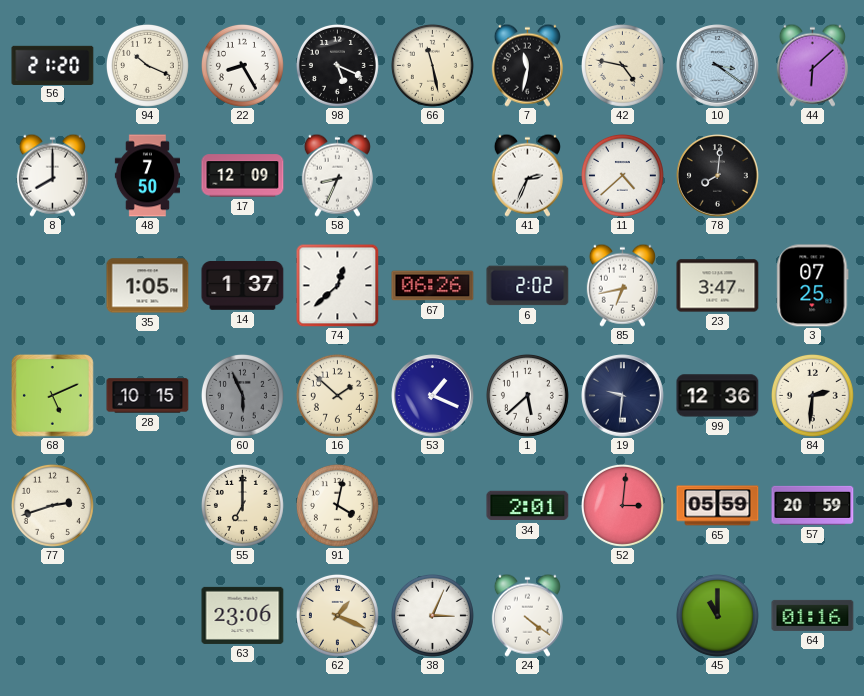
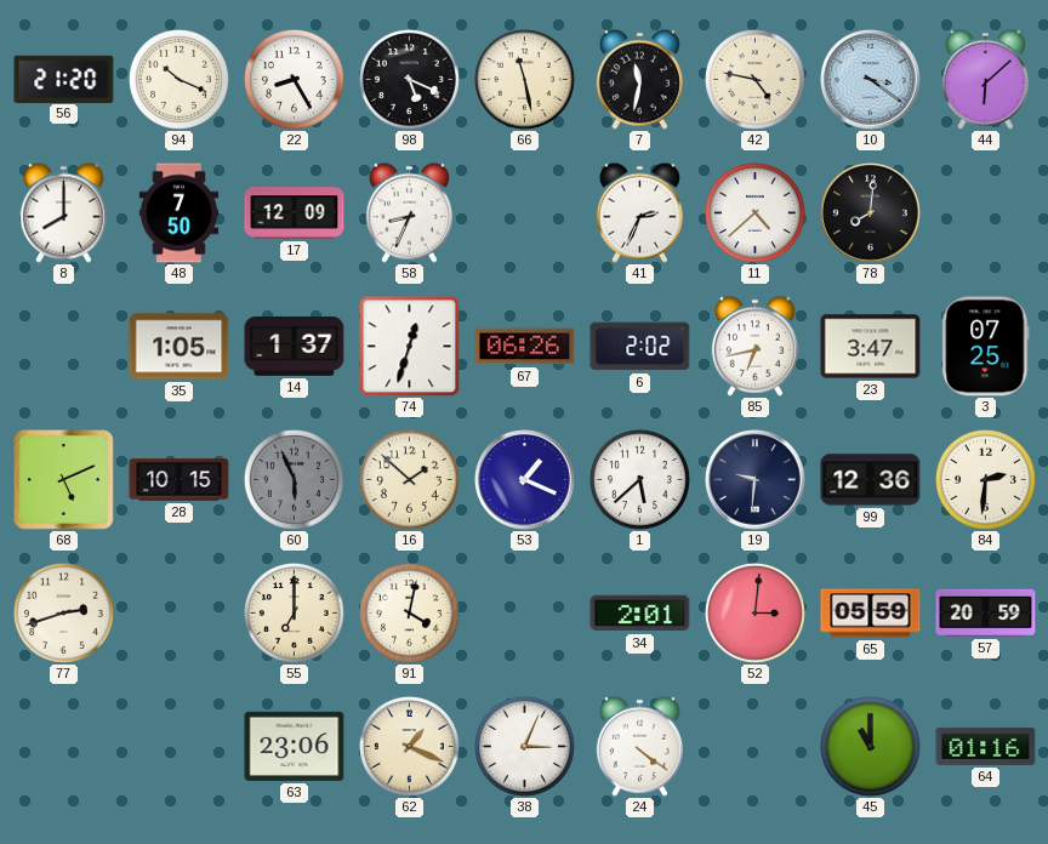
74: 12:38 -> 12:33
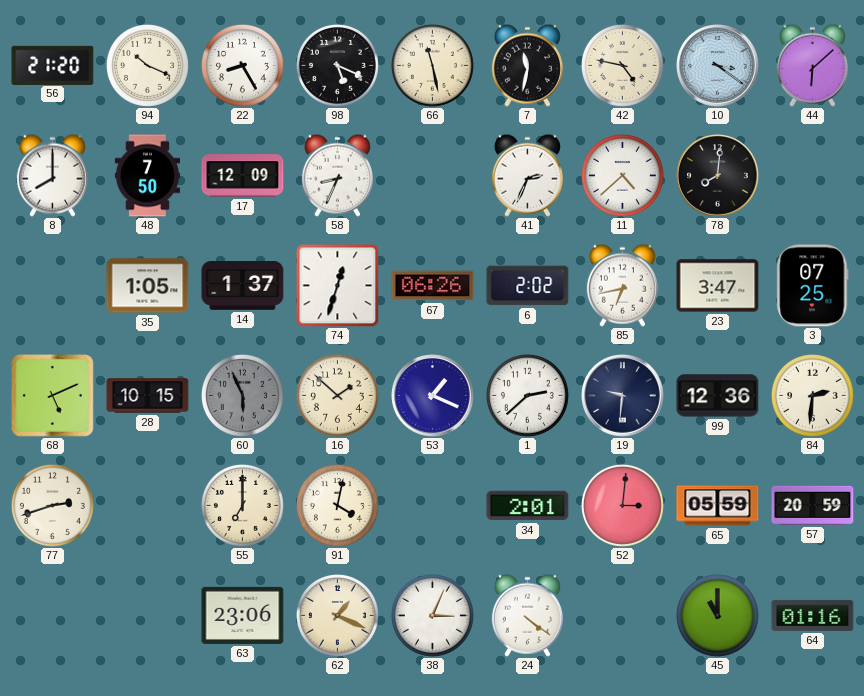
1: 5:38 -> 2:38
